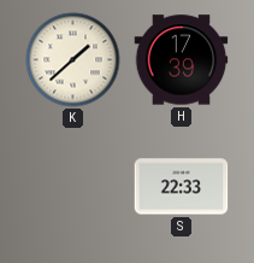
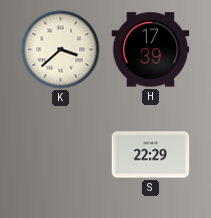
K: 1:38 -> 3:38
S: 22:33 -> 22:29
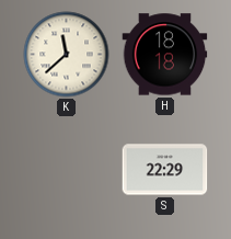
K: 3:38 -> 11:38
H: 17:39 -> 18:18
